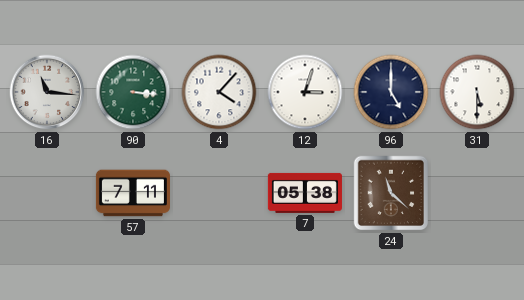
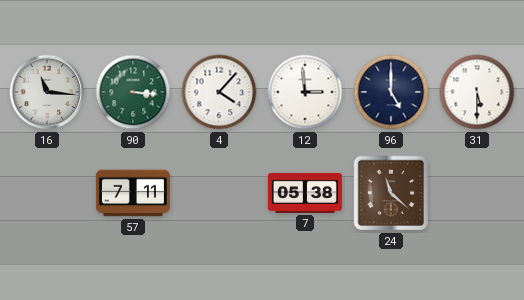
12: 3:03 -> 2:59
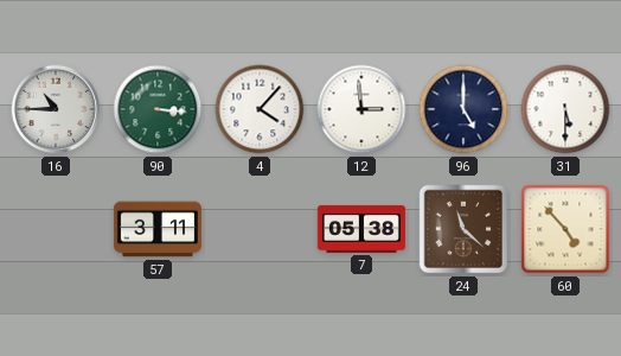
16: 11:16 -> 10:45
57: 7:11 -> 3:11
60: none -> 4:53
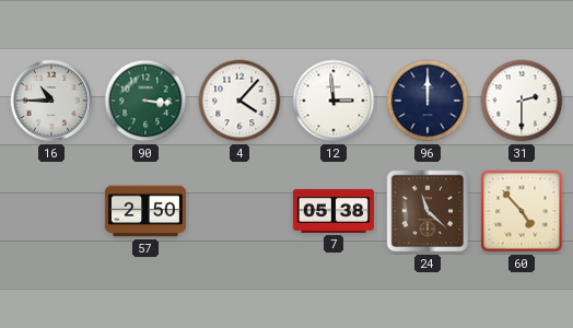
96: 5:00 -> 12:00
31: 5:30 -> 2:30
57: 3:11 -> 2:50
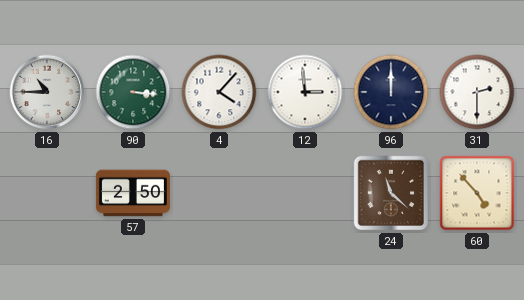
7: 05:38 -> none
